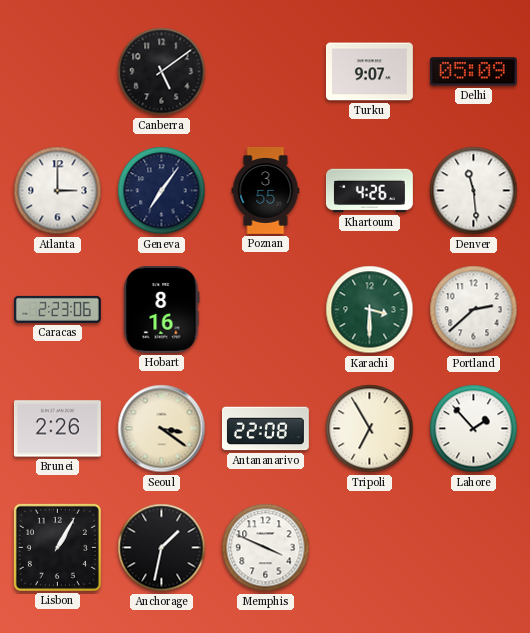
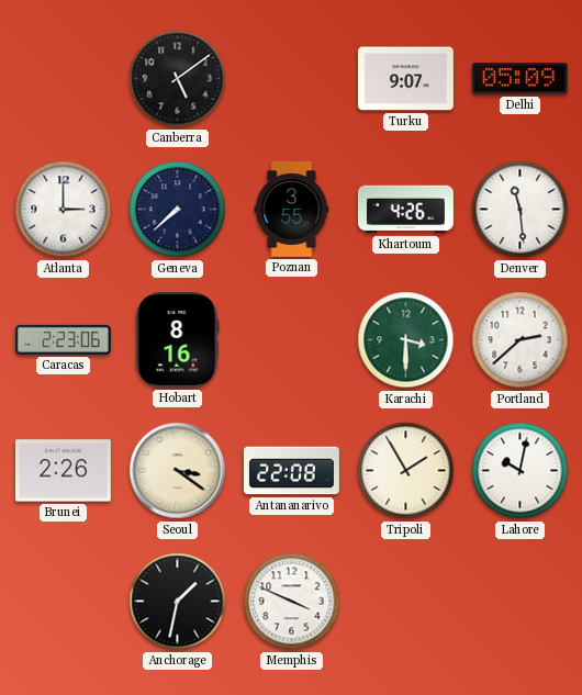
Geneva: 7:06 -> 7:38
Tripoli: 6:55 -> 1:55
Lahore: 1:53 -> 10:02
Lisbon: 1:05 -> none
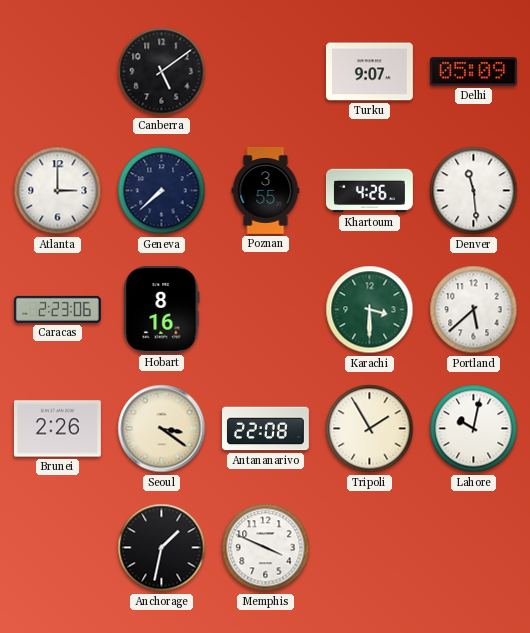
Portland: 2:38 -> 5:38
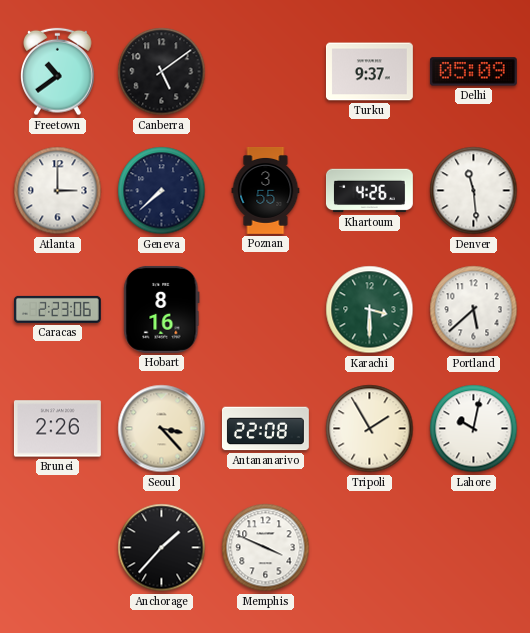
Freetown: none -> 10:39
Turku: 9:07 -> 9:37
Seoul: 3:21 -> 3:23
Anchorage: 1:32 -> 1:37
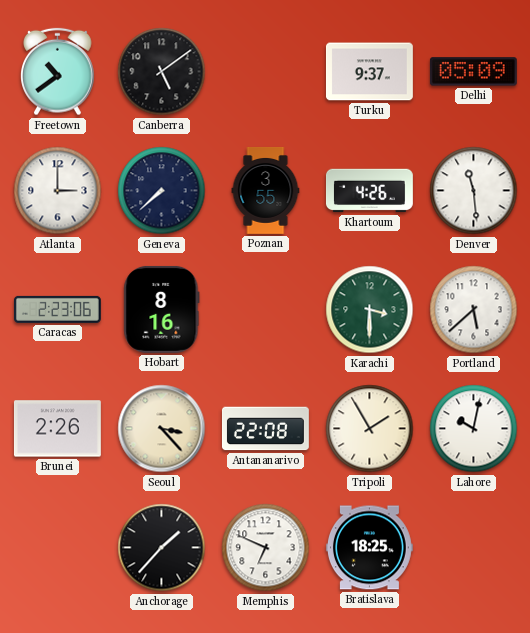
Memphis: 3:49 -> 6:49
Bratislava: none -> 18:25
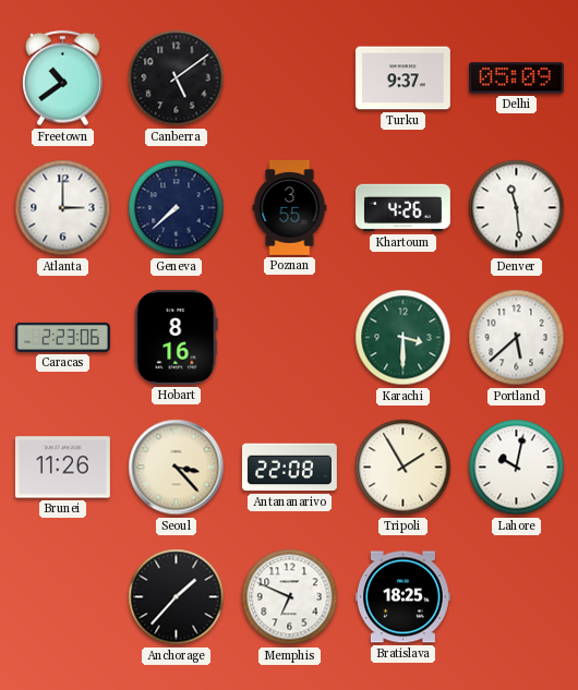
Brunei: 2:26 -> 11:26
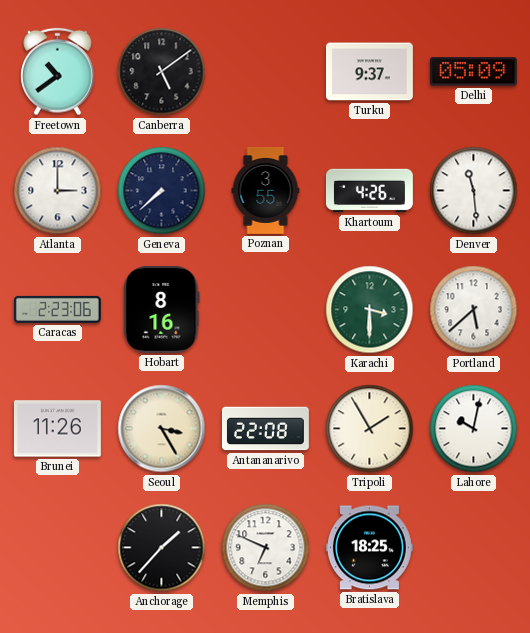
Seoul: 3:23 -> 3:25
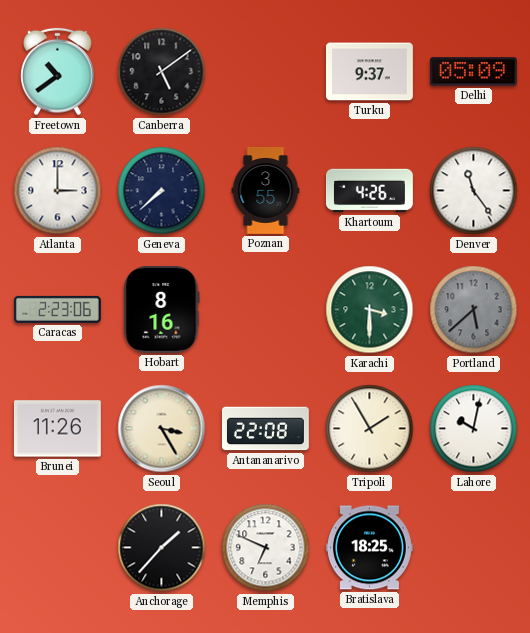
Denver: 11:29 -> 11:24
Portland dial: white -> grey
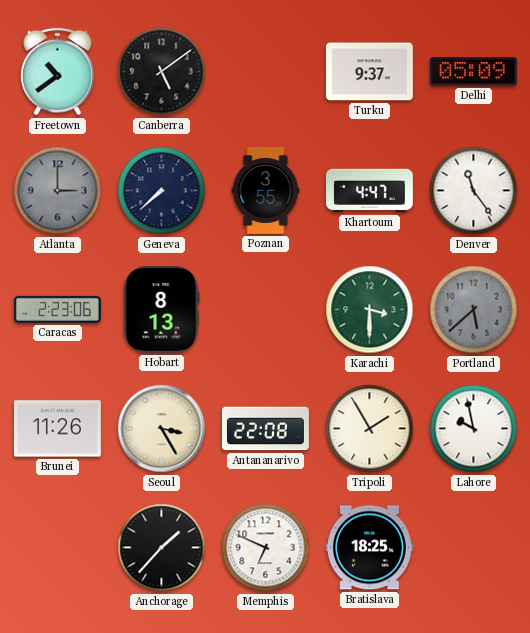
Atlanta dial: white -> grey
Khartoum: 4:26 -> 4:47
Hobart: 8:16 -> 8:13
Lahore: 10:02 -> 9:58
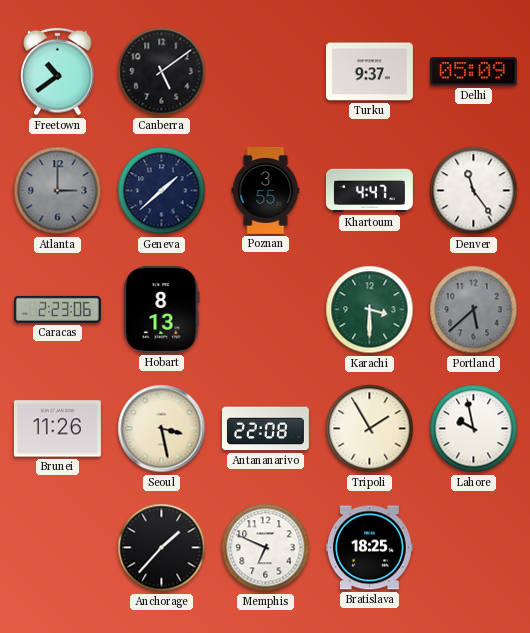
Geneva: 7:38 -> 1:38
Seoul: 3:25 -> 3:28
